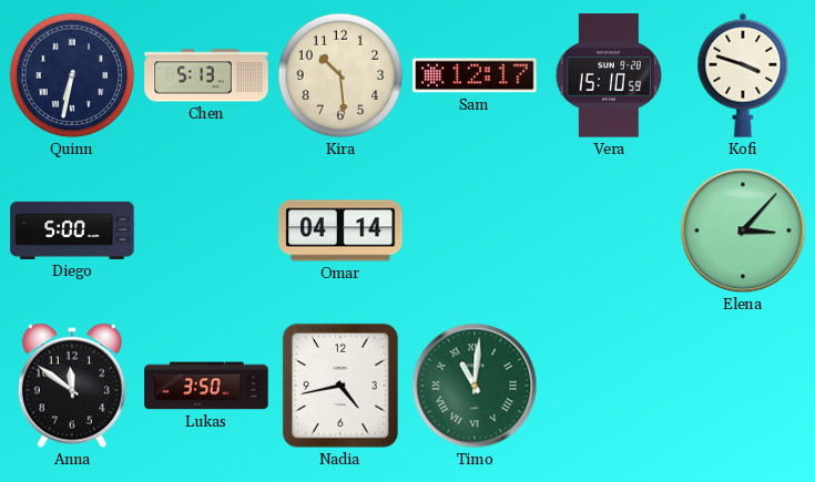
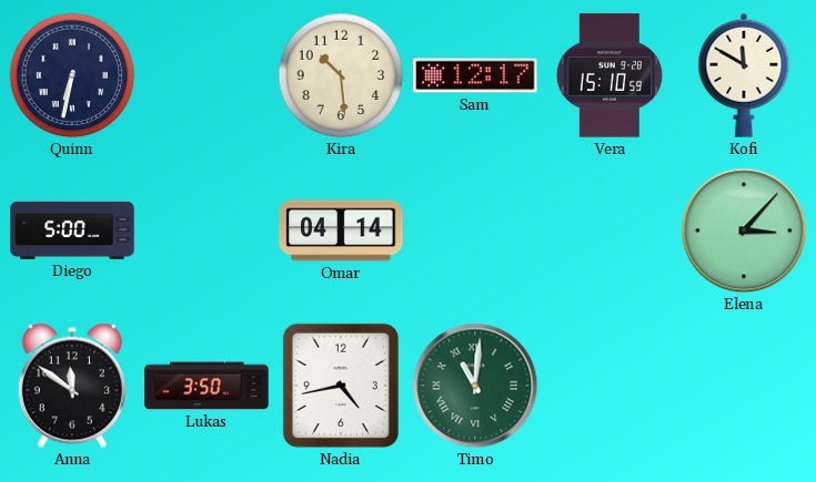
Chen: 5:13 -> none
Kofi: 3:48 -> 11:50
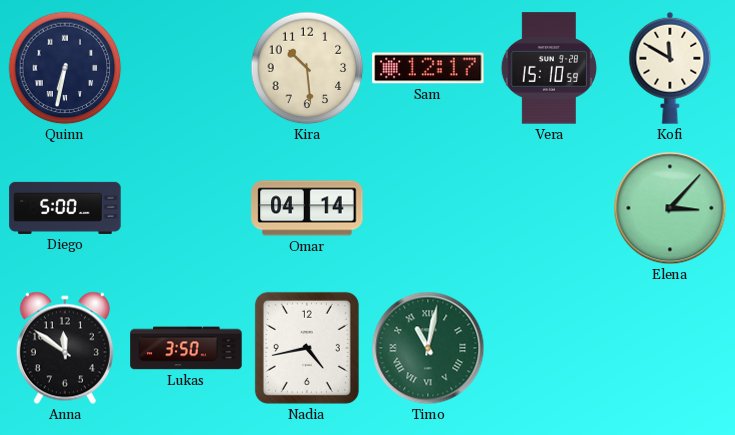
Timo: 11:01 -> 11:02
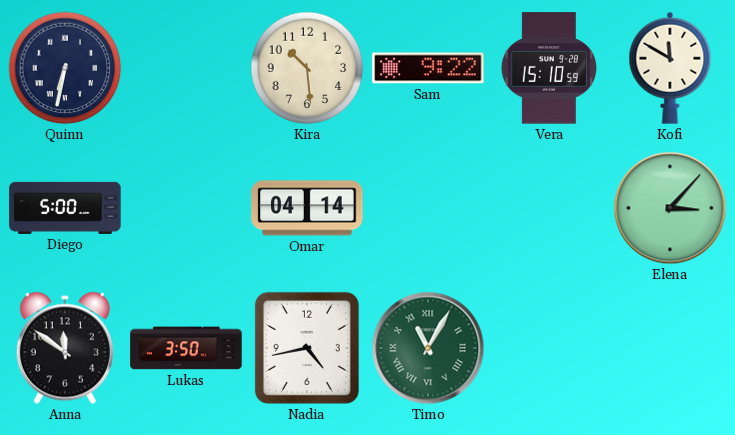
Sam: 12:17 -> 9:22
Timo: 11:02 -> 11:05
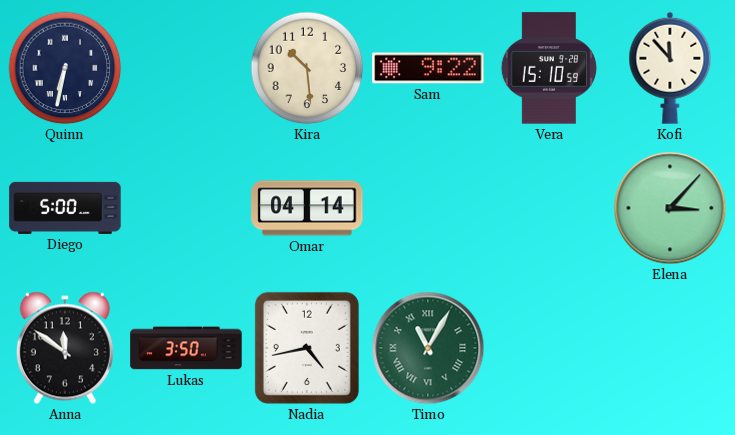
Kofi: 11:50 -> 11:53
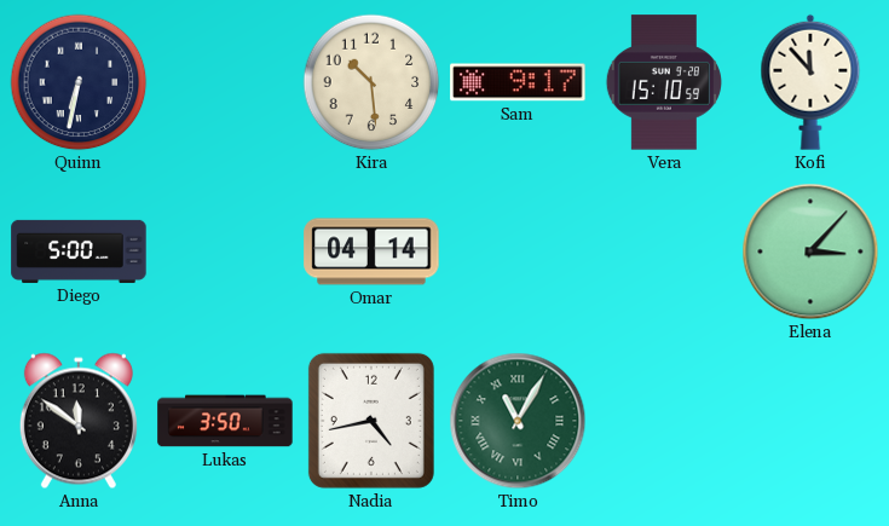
Sam: 9:22 -> 9:17
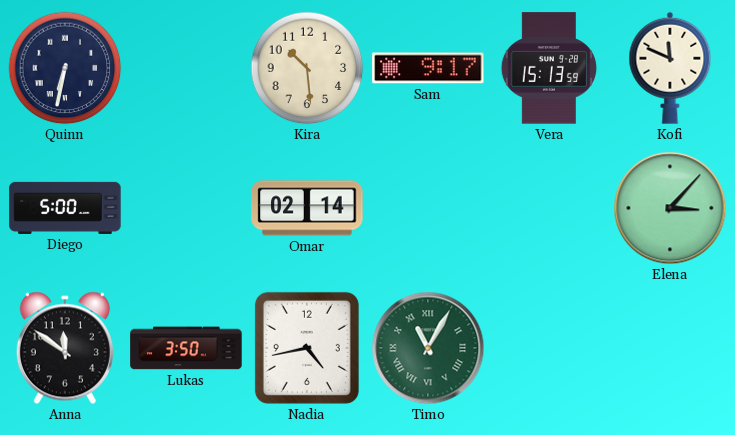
Vera: 15:10 -> 15:13
Kofi: 11:53 -> 11:49
Omar: 04:14 -> 02:14
